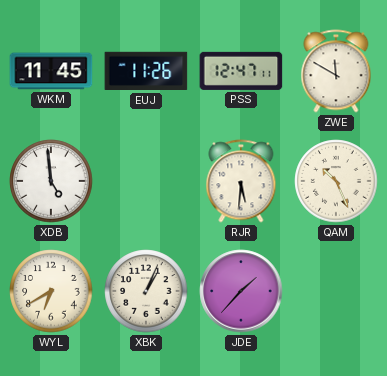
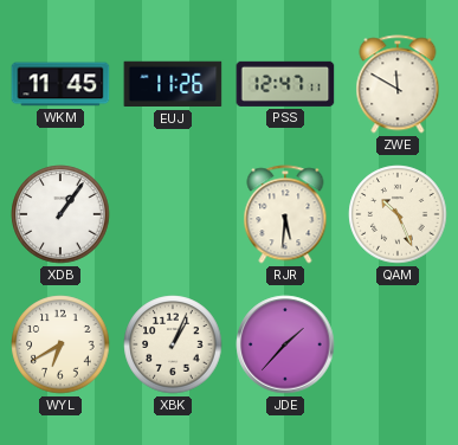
XDB: 4:59 -> 1:06
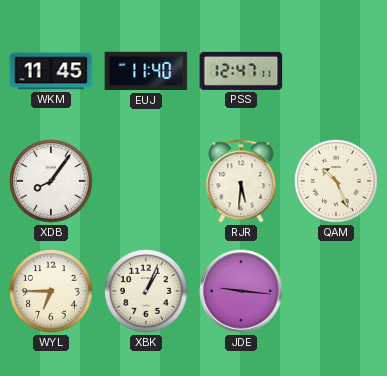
EUJ: 11:26 -> 11:40
ZWE: 11:50 -> none
XDB: 1:06 -> 8:06
WYL: 6:40 -> 6:45
JDE: 1:37 -> 9:16
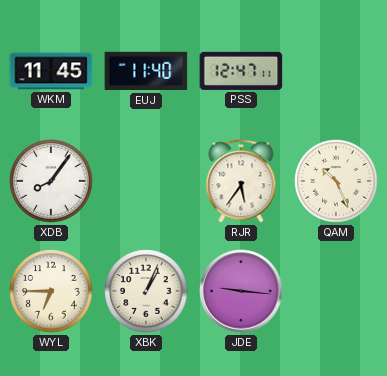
RJR: 5:31 -> 5:36
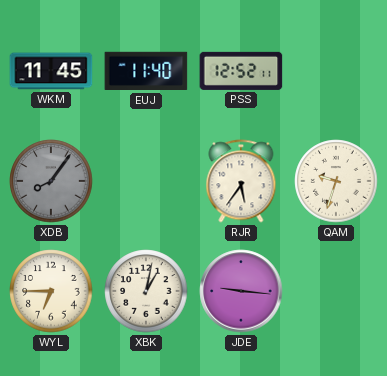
PSS: 12:47 -> 12:52
XDB dial: white -> grey
QAM: 10:26 -> 9:33
XBK: 1:04 -> 1:02
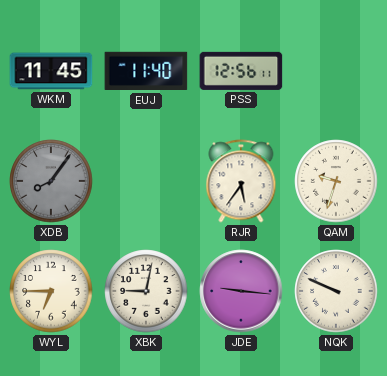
PSS: 12:52 -> 12:56
XBK: 1:02 -> 9:02
NQK: none -> 9:49
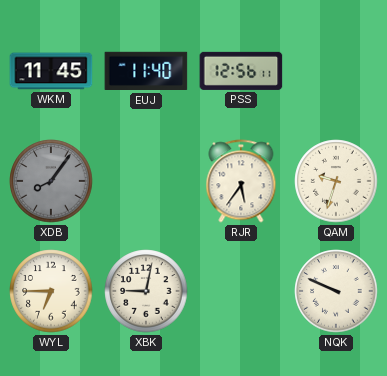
JDE: 9:16 -> none
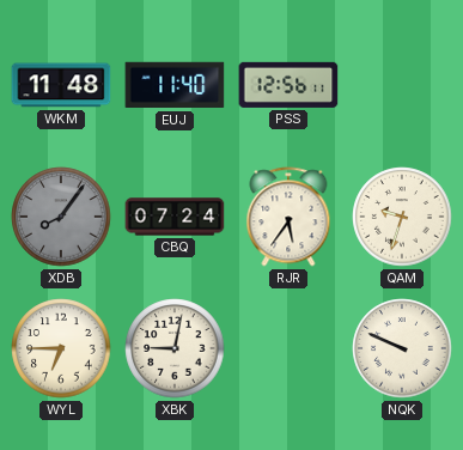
WKM: 11:45 -> 11:48
CBQ: none -> 07:24
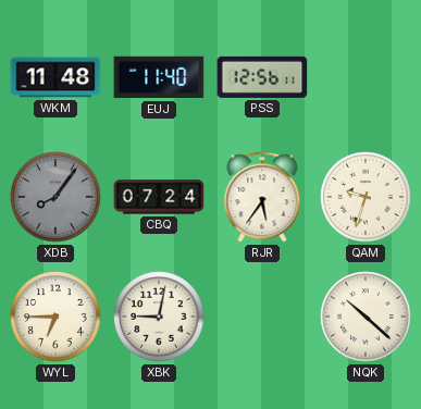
NQK: 9:49 -> 10:22
